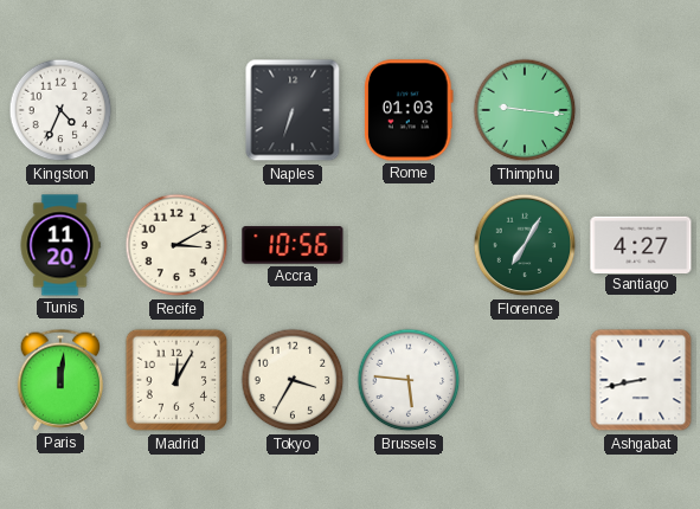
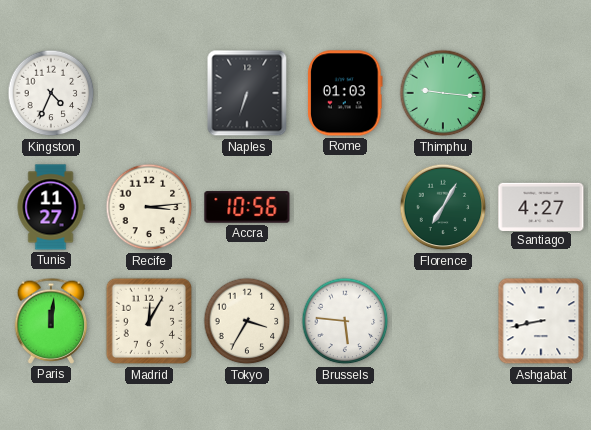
Tunis: 11:20 -> 11:27
Recife: 3:10 -> 3:14
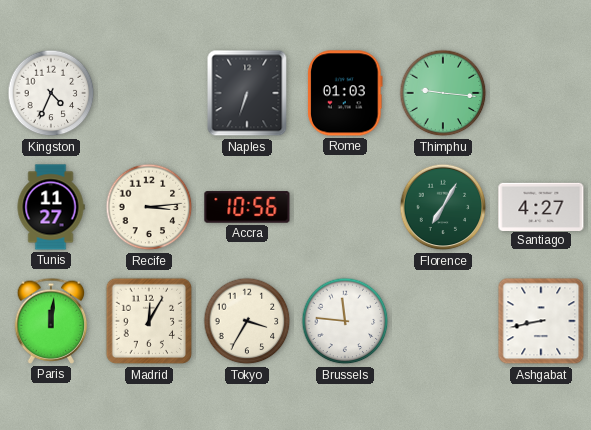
Brussels: 5:46 -> 11:46
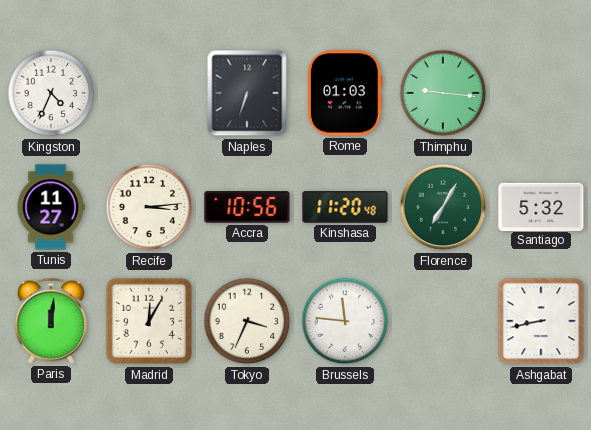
Kinshasa: none -> 11:20
Santiago: 4:27 -> 5:32
Tokyo: 3:35 -> 3:34
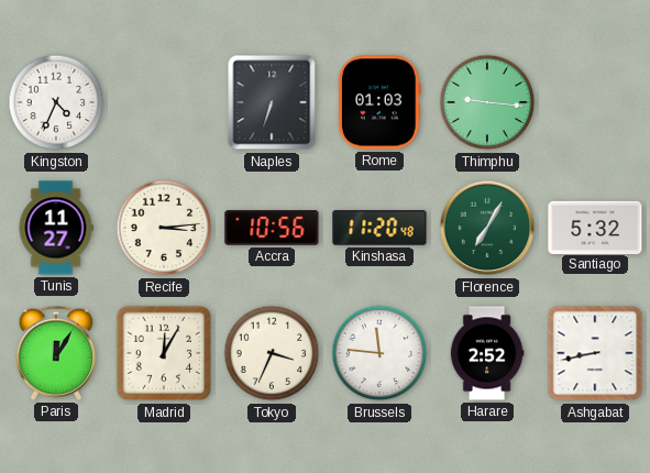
Paris: 12:01 -> 12:05
Harare: none -> 2:52
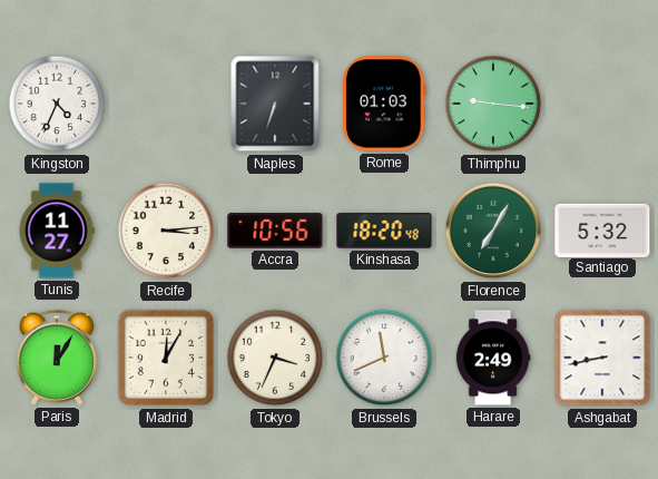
Kinshasa: 11:20 -> 18:20
Brussels: 11:46 -> 11:41
Harare: 2:52 -> 2:49
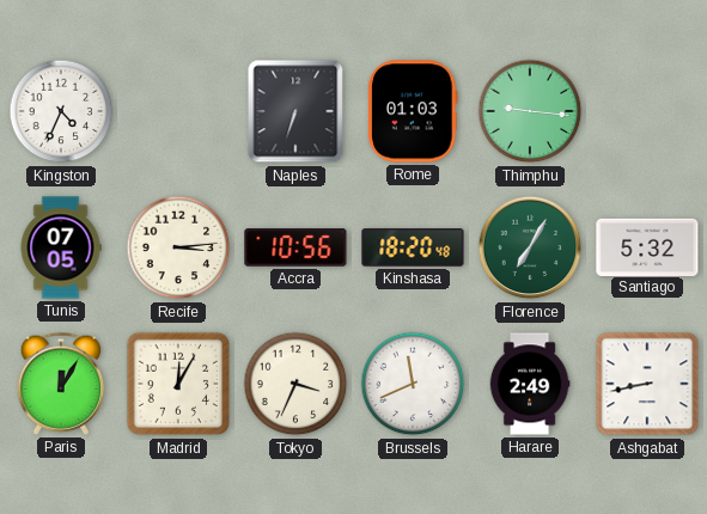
Tunis: 11:27 -> 07:05
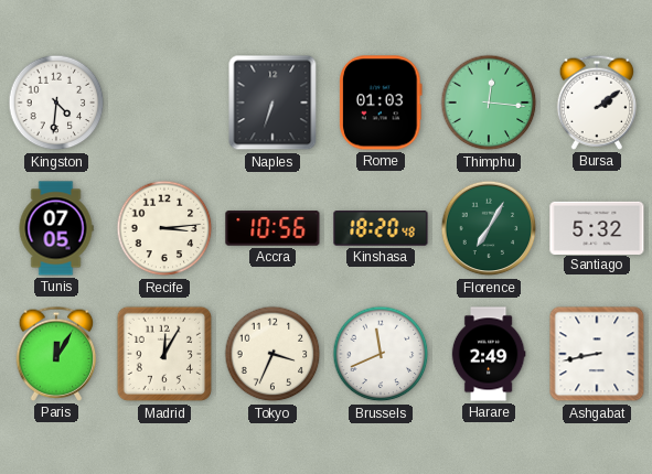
Kingston: 4:34 -> 4:31
Thimphu: 9:16 -> 12:16
Bursa: none -> 2:09
